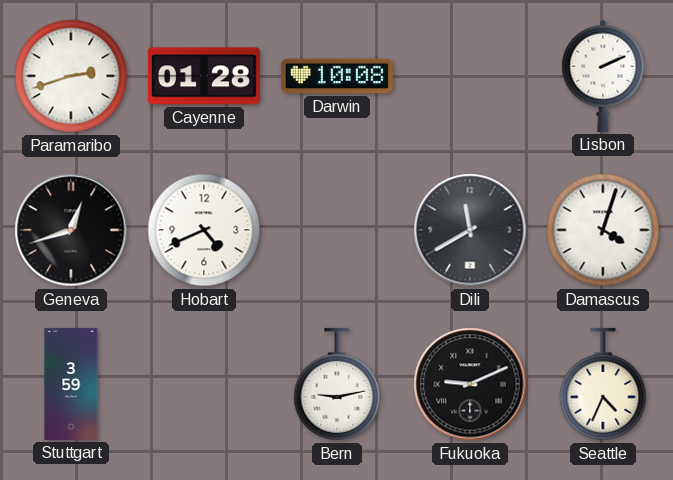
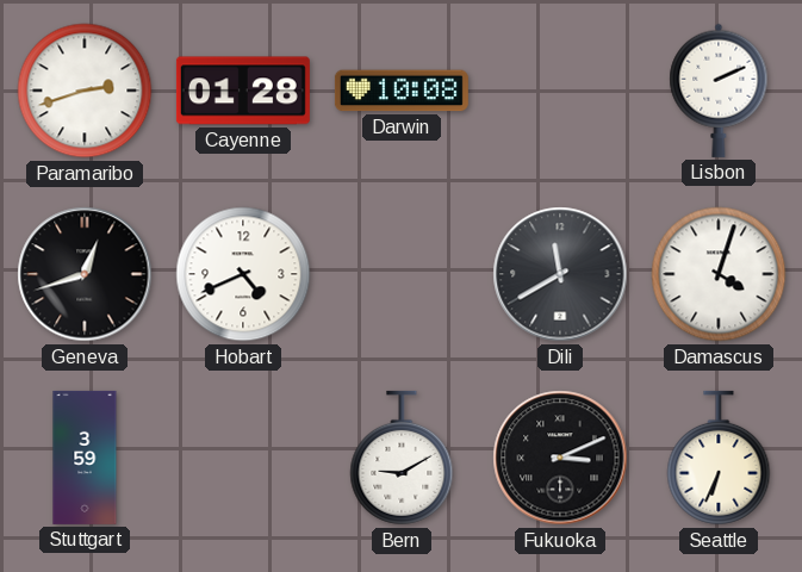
Bern: 9:13 -> 9:10
Fukuoka: 9:11 -> 3:11
Seattle: 4:34 -> 6:34
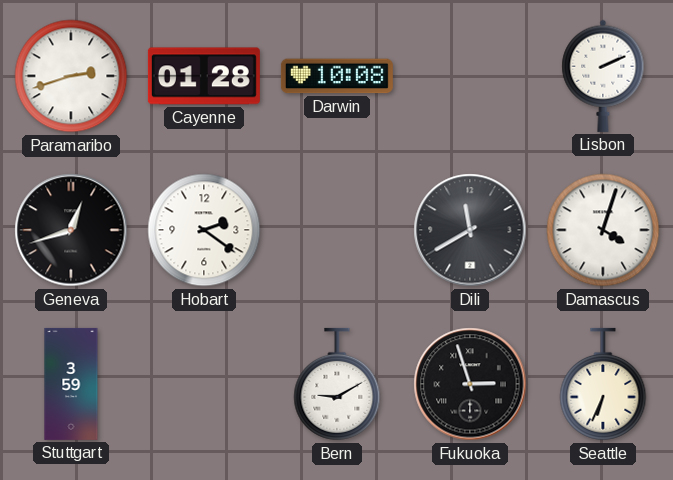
Hobart: 4:41 -> 2:21
Fukuoka: 3:11 -> 2:57
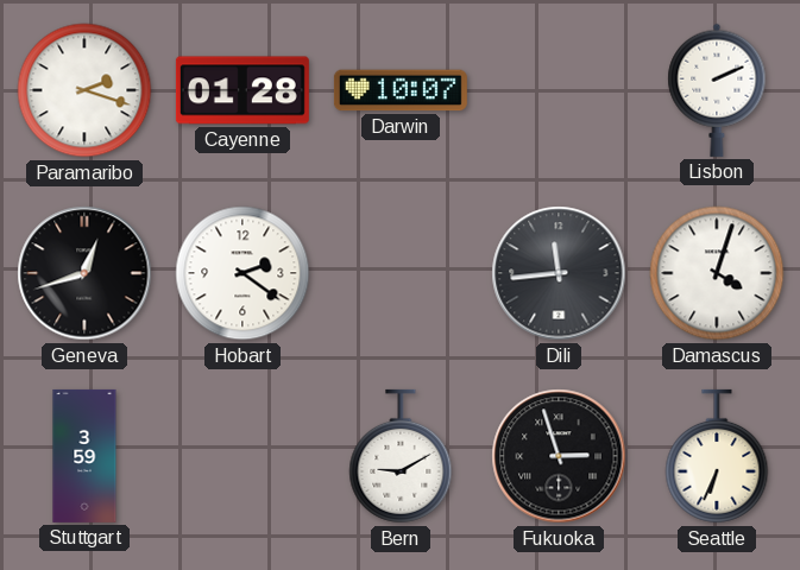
Paramaribo: 2:42 -> 2:18
Darwin: 10:08 -> 10:07
Dili: 11:40 -> 11:44
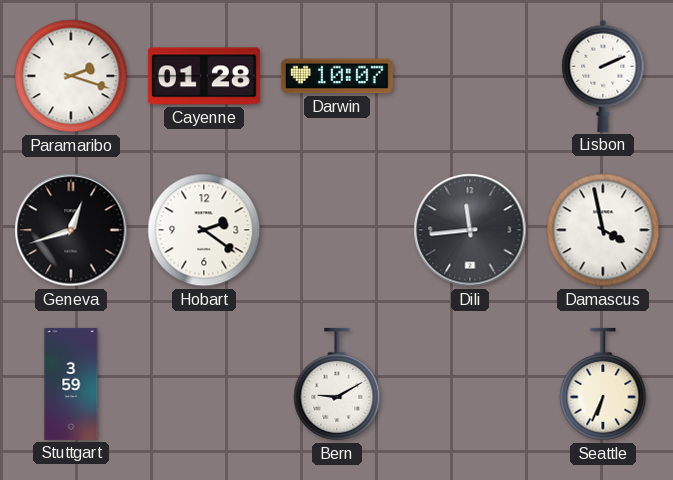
Damascus: 4:03 -> 3:58
Fukuoka: 2:57 -> none
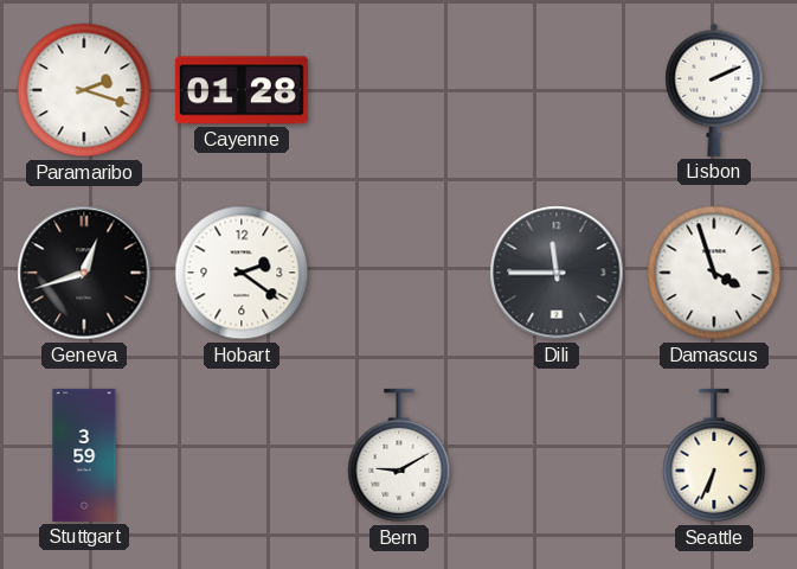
Darwin: 10:07 -> none
Dili: 11:44 -> 11:45
Damascus: 3:58 -> 3:57
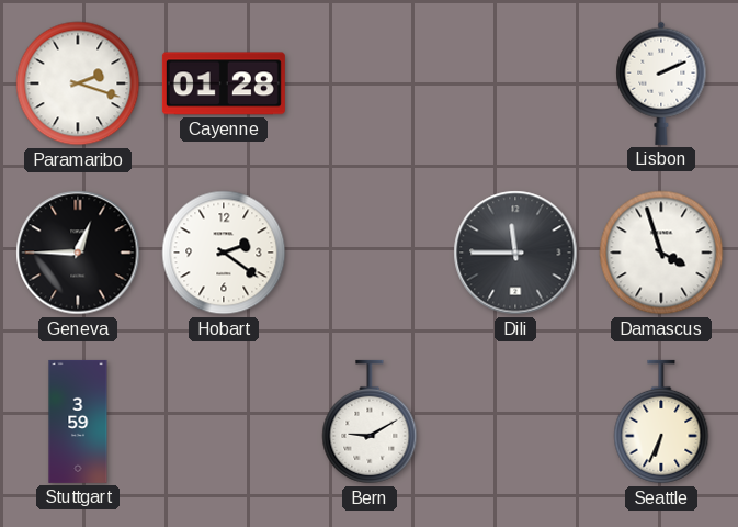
Geneva: 12:42 -> 12:45
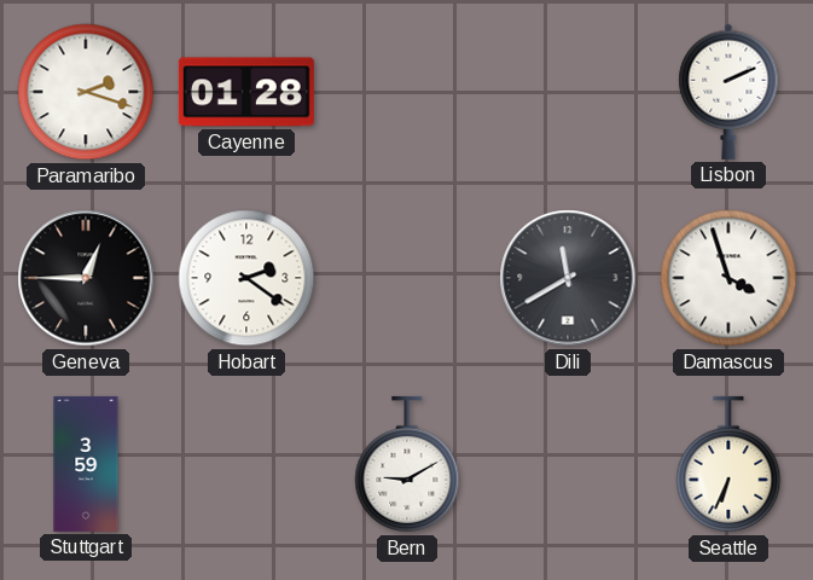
Dili: 11:45 -> 11:40
